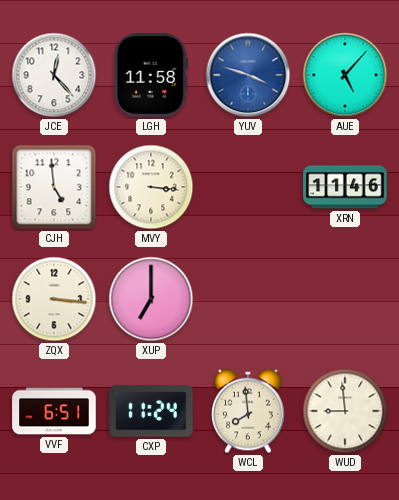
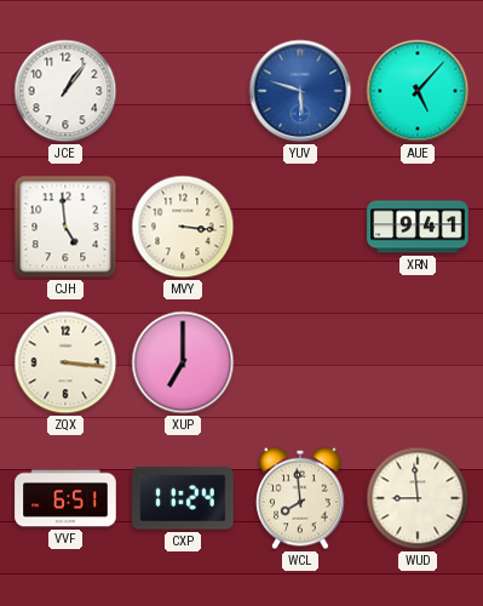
JCE: 12:23 -> 1:06
LGH: 11:58 -> none
YUV: 3:48 -> 5:48
XRN: 11:46 -> 9:41
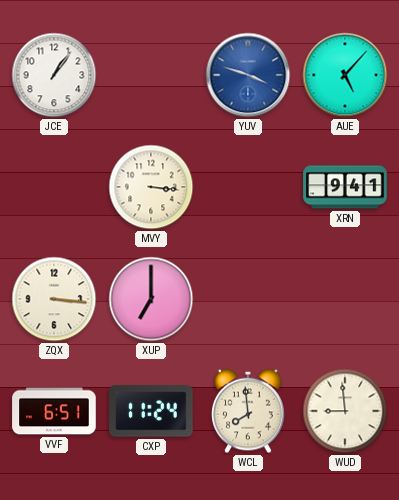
YUV: 5:48 -> 3:48
CJH: 4:59 -> none
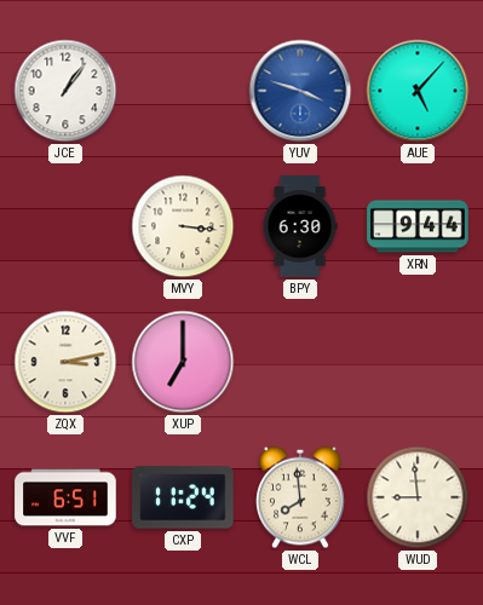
BPY: none -> 6:30
XRN: 9:41 -> 9:44
ZQX: 3:16 -> 3:13
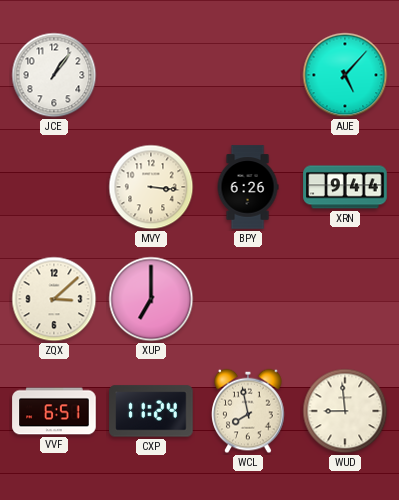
YUV: 3:48 -> none
BPY: 6:30 -> 6:26
ZQX: 3:13 -> 3:08
WCL: 7:59 -> 7:58
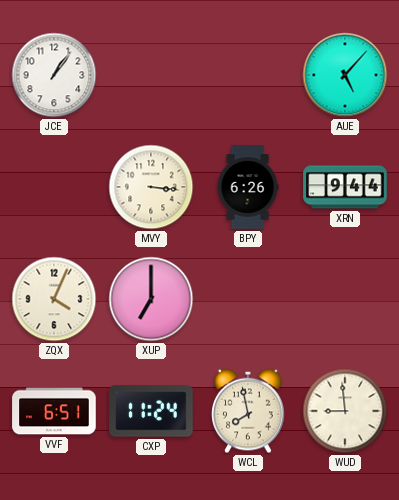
ZQX: 3:08 -> 4:04
